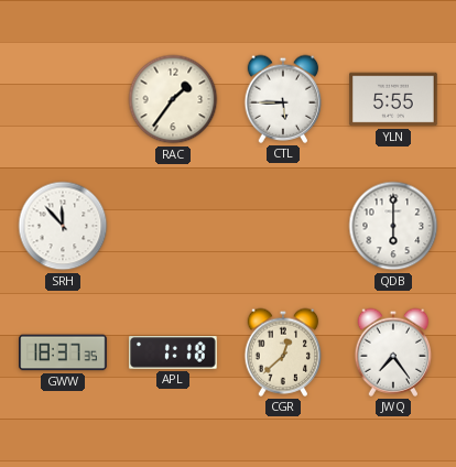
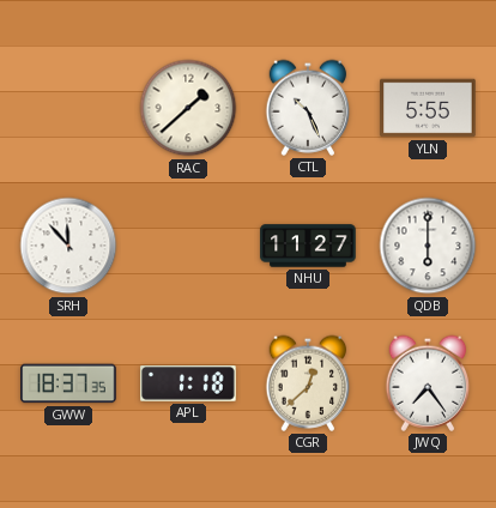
RAC: 1:36 -> 1:38
CTL: 5:45 -> 10:26
NHU: none -> 11:27
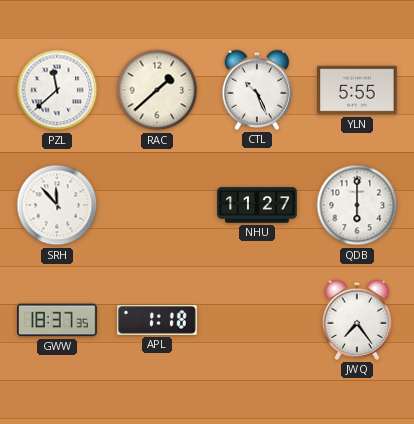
PZL: none -> 11:38
CGR: 12:38 -> none
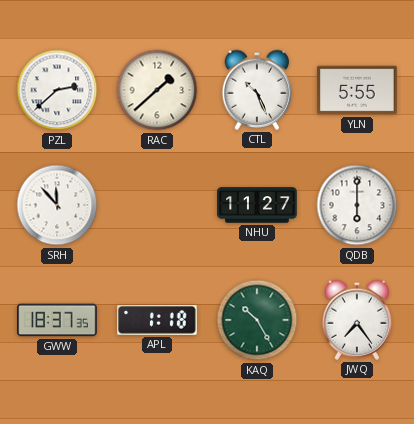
PZL: 11:38 -> 2:38
KAQ: none -> 10:25
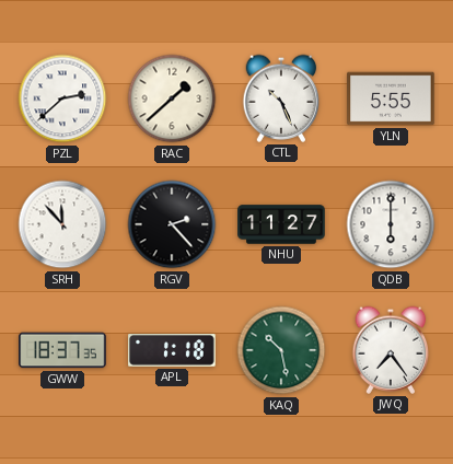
RGV: none -> 2:23
KAQ: 10:25 -> 10:28
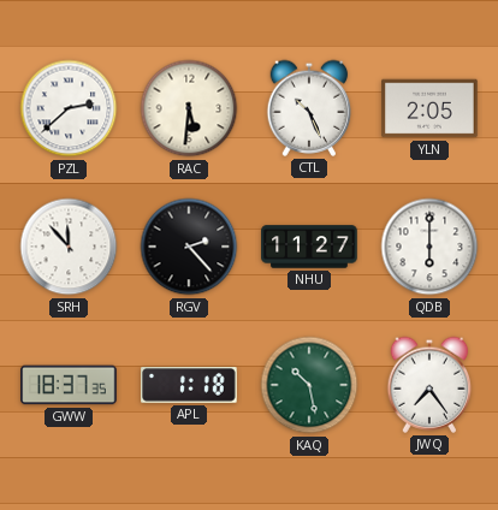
RAC: 1:38 -> 5:31
YLN: 5:55 -> 2:05
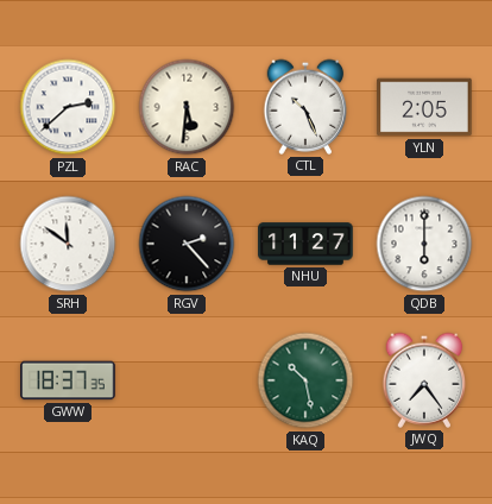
SRH: 11:53 -> 11:51
APL: 1:18 -> none
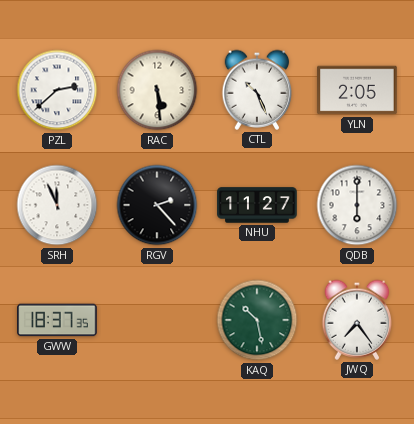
RAC: 5:31 -> 5:29
SRH: 11:51 -> 11:56
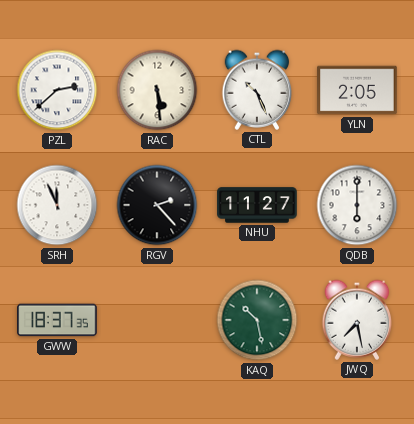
JWQ: 7:24 -> 7:28
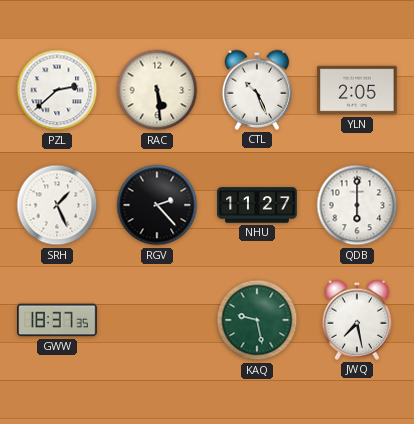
SRH: 11:56 -> 1:26
KAQ: 10:28 -> 9:28
